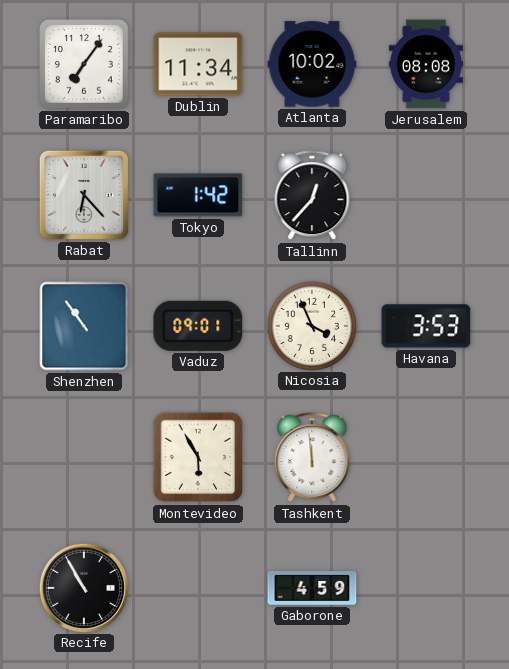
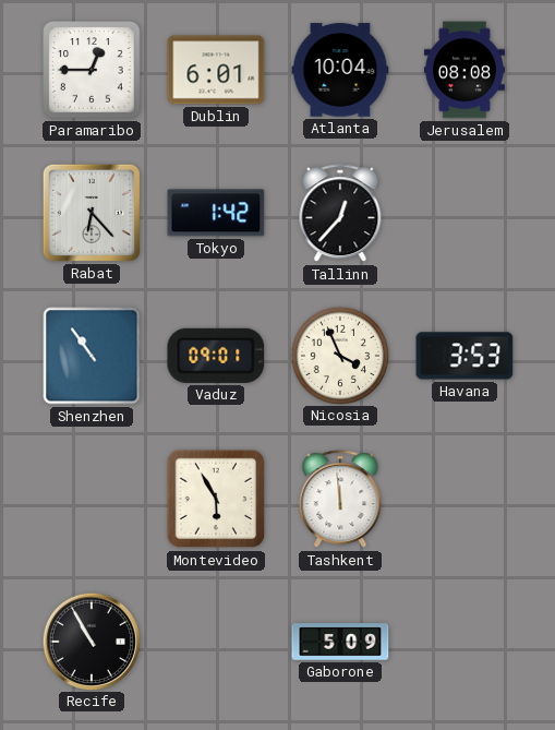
Paramaribo: 7:06 -> 12:45
Dublin: 11:34 -> 6:01
Atlanta: 10:02 -> 10:04
Gaborone: 4:59 -> 5:09
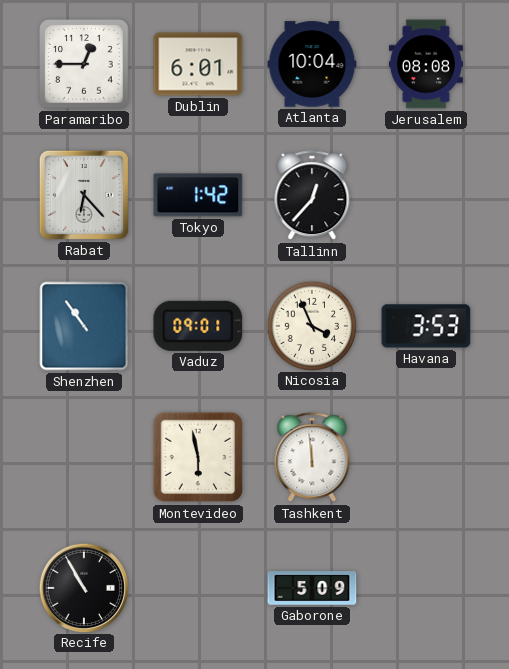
Montevideo: 5:55 -> 5:58
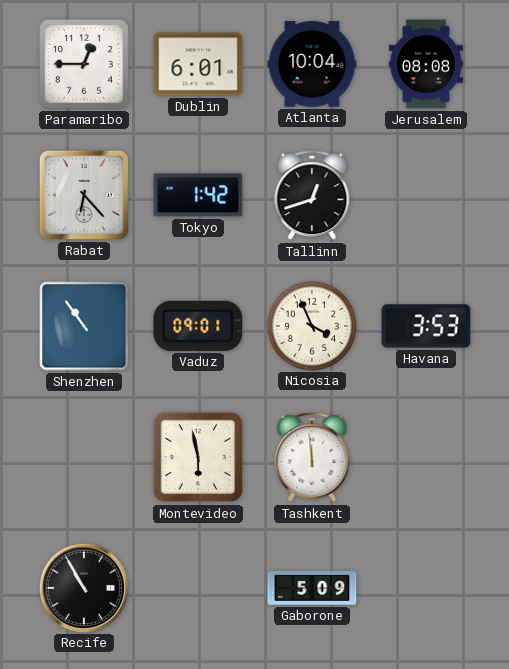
Tallinn: 12:37 -> 12:42
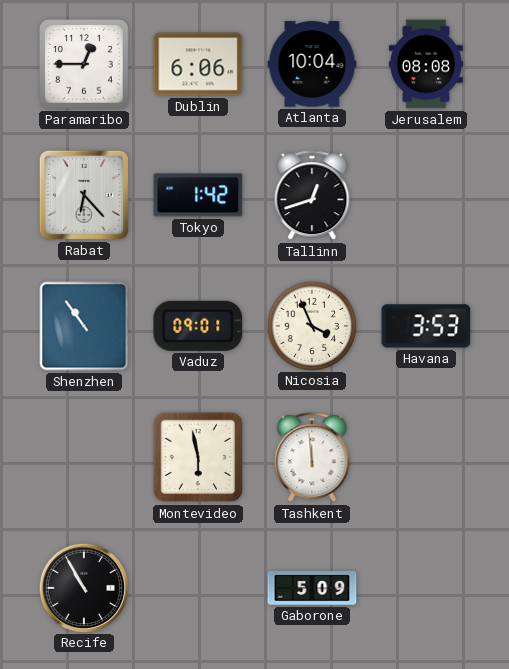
Dublin: 6:01 -> 6:06
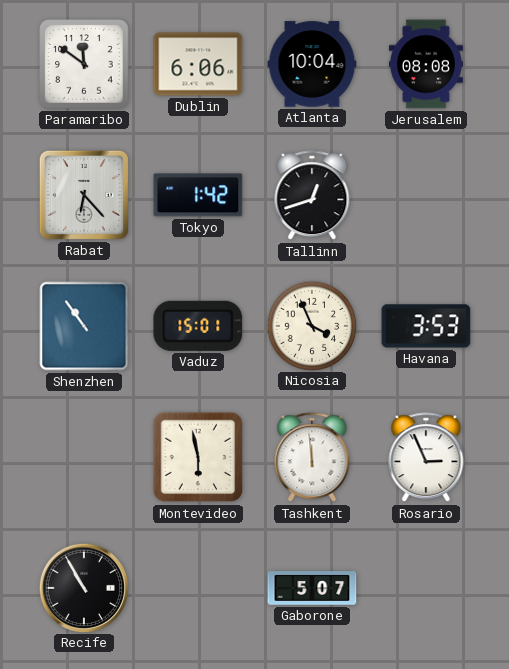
Paramaribo: 12:45 -> 11:51
Vaduz: 09:01 -> 15:01
Rosario: none -> 2:56
Gaborone: 5:09 -> 5:07
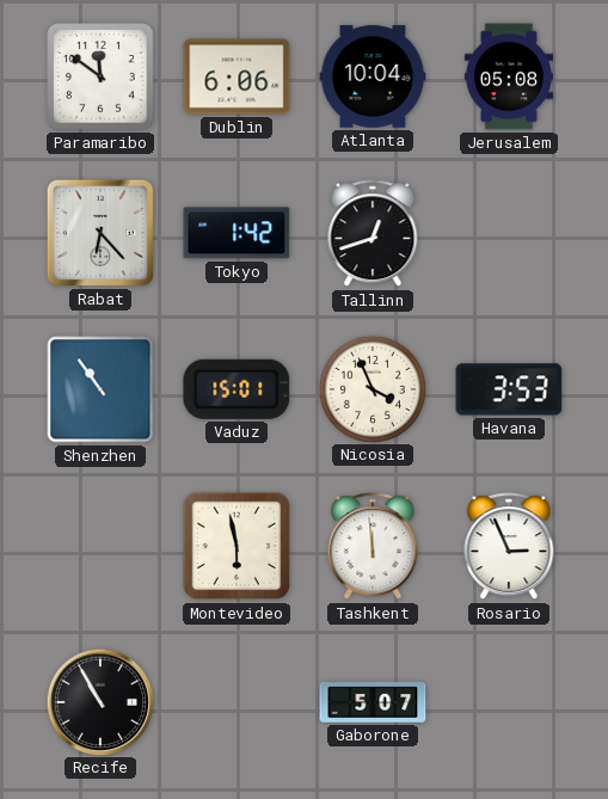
Jerusalem: 08:08 -> 05:08
